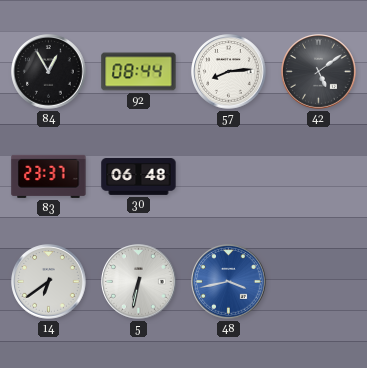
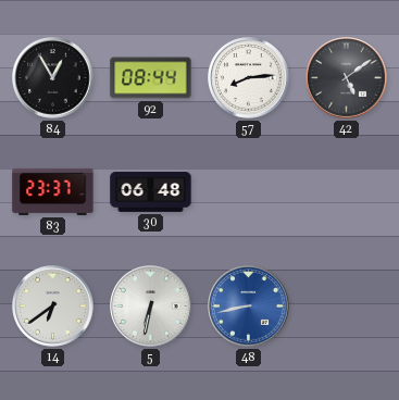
48: 3:43 -> 8:43
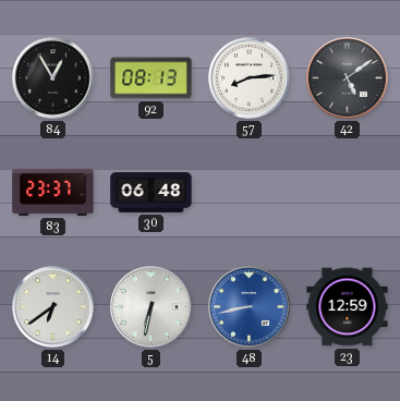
92: 08:44 -> 08:13
23: none -> 12:59
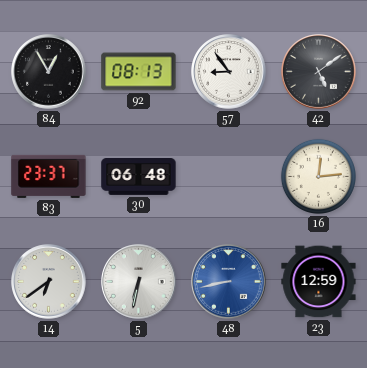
57: 8:14 -> 8:54
16: none -> 12:14
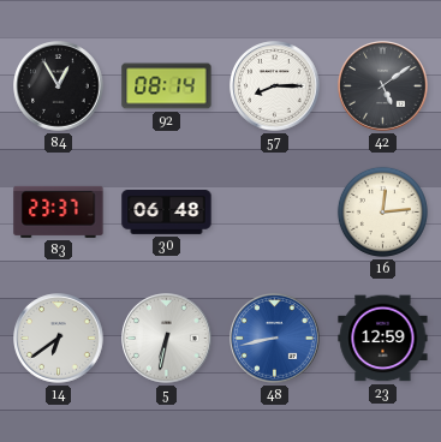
92: 08:13 -> 08:14
57: 8:54 -> 8:15
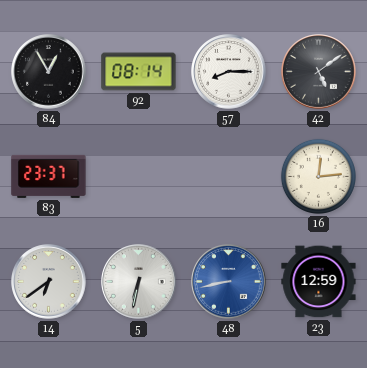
30: 06:48 -> none
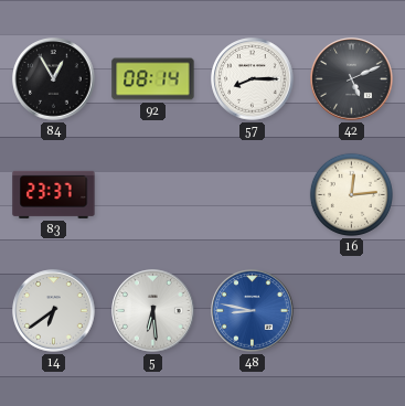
42: 5:09 -> 5:11
5: 6:32 -> 6:29
48: 8:43 -> 8:47
23: 12:59 -> none
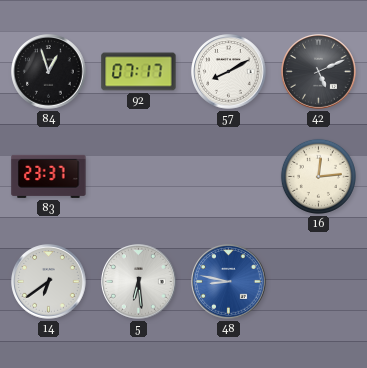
84: 12:55 -> 12:57
92: 08:14 -> 07:17
57: 8:15 -> 8:10
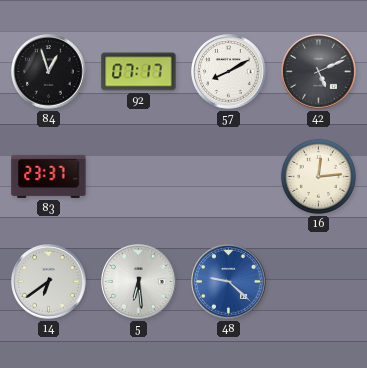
48: 8:47 -> 9:22
